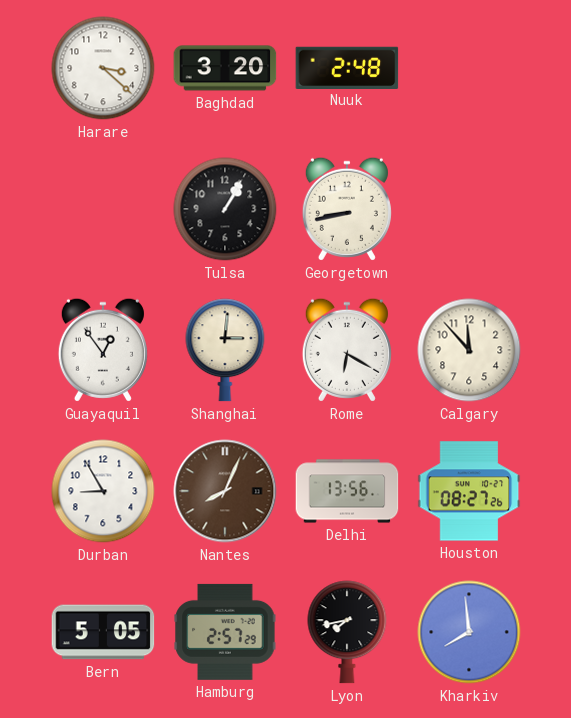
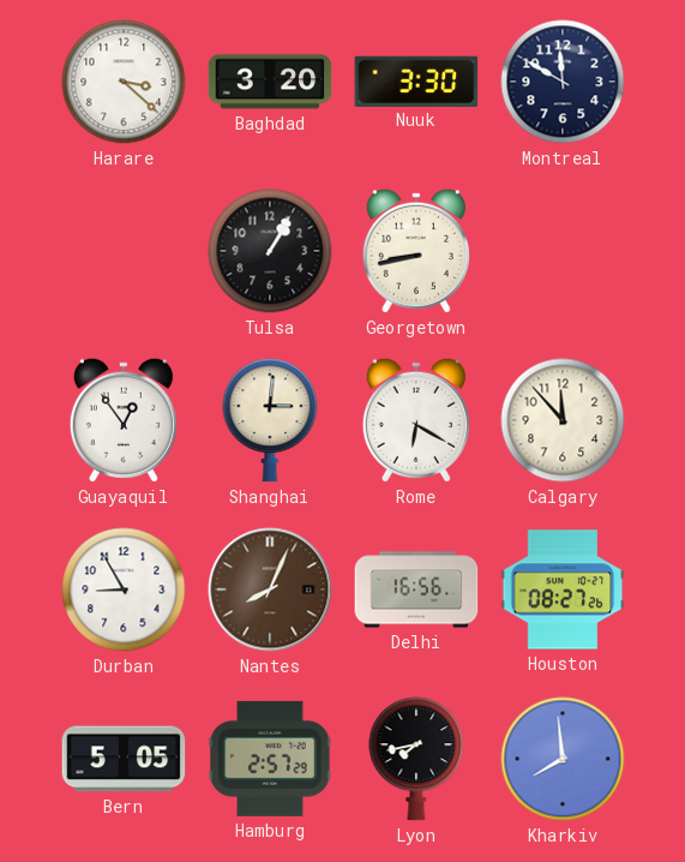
Nuuk: 2:48 -> 3:30
Montreal: none -> 11:50
Delhi: 13:56 -> 16:56
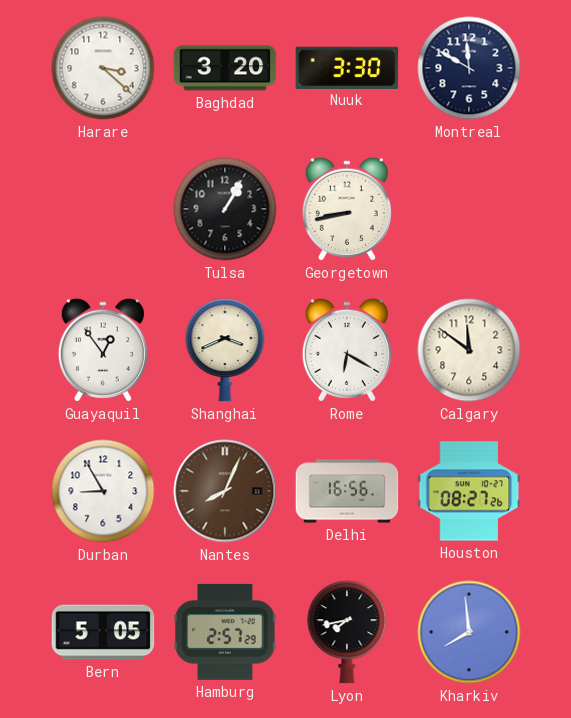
Shanghai: 3:01 -> 3:41
Calgary: 11:53 -> 11:51
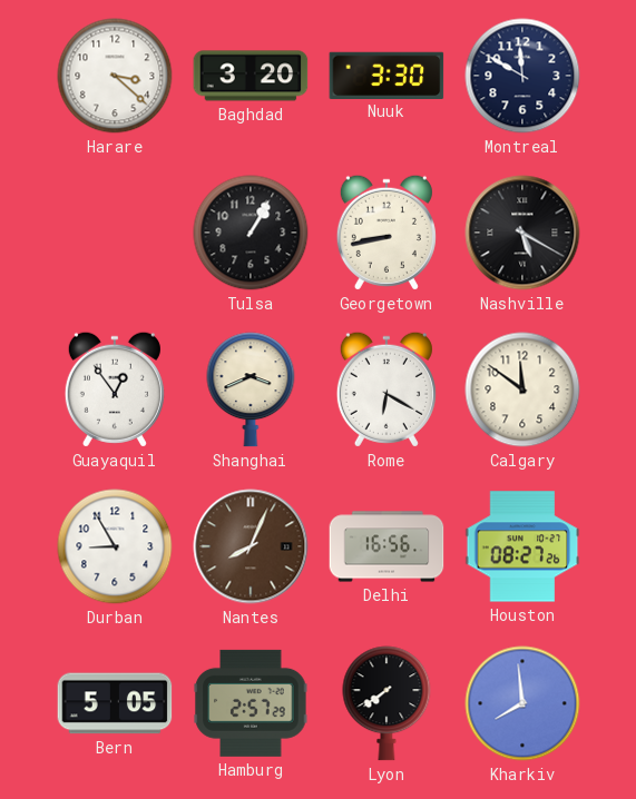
Nashville: none -> 5:20
Lyon: 7:43 -> 7:39
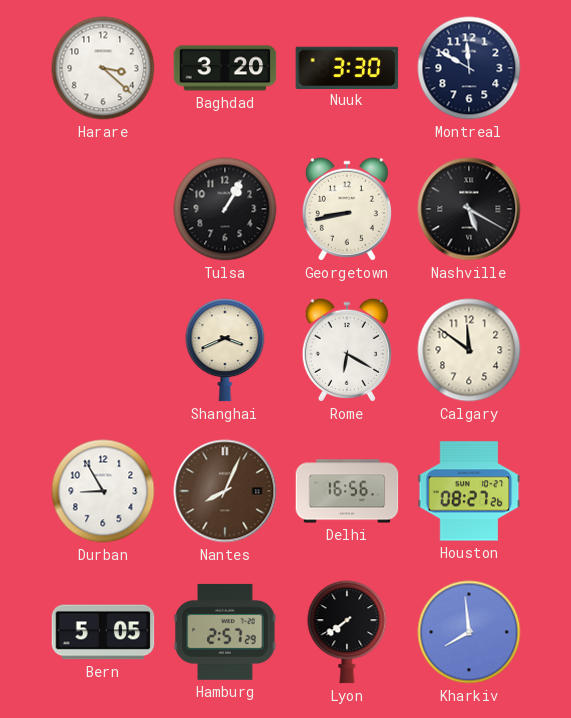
Guayaquil: 12:54 -> none
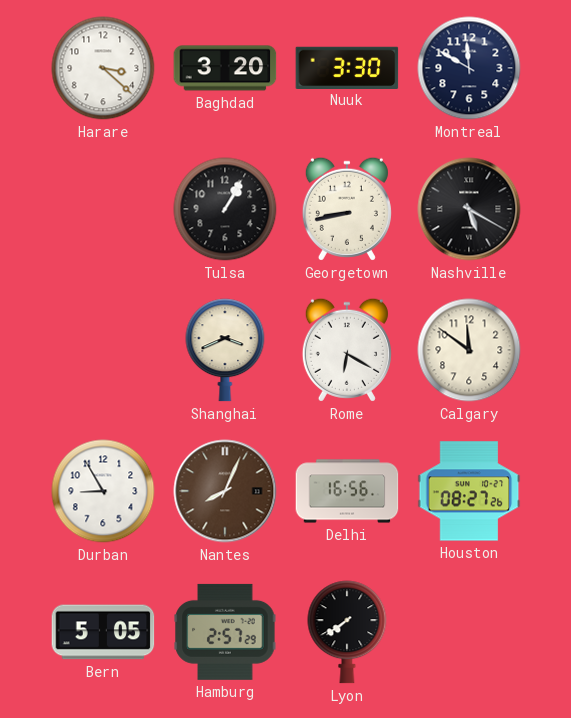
Kharkiv: 7:59 -> none
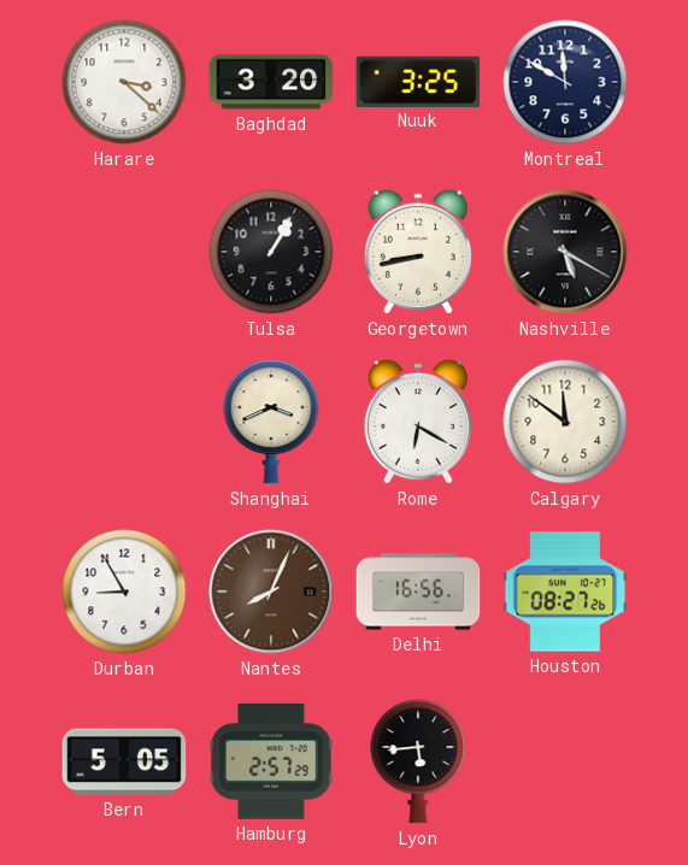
Nuuk: 3:30 -> 3:25
Lyon: 7:39 -> 5:44
